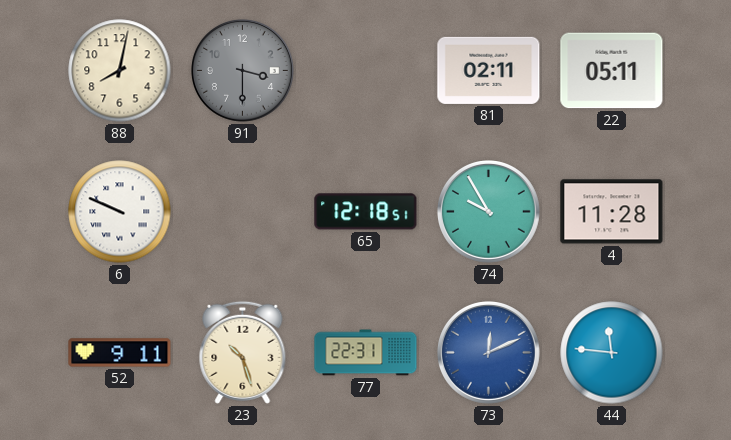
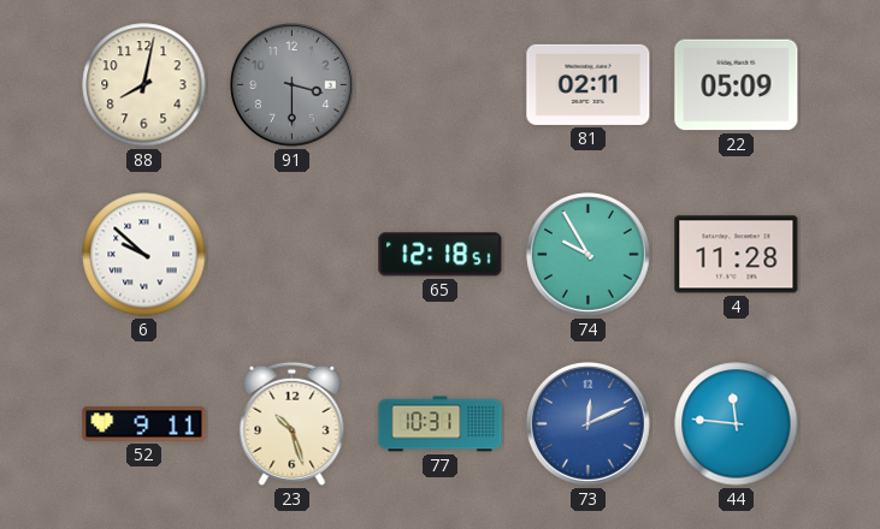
22: 05:11 -> 05:09
6: 9:49 -> 9:52
77: 22:31 -> 10:31
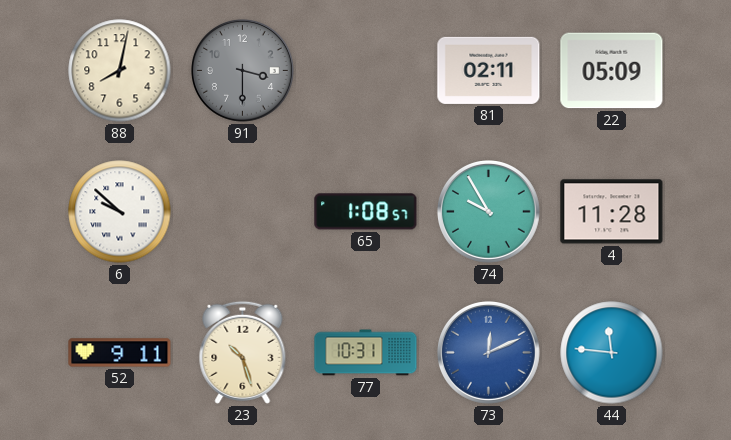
65: 12:18 -> 1:08
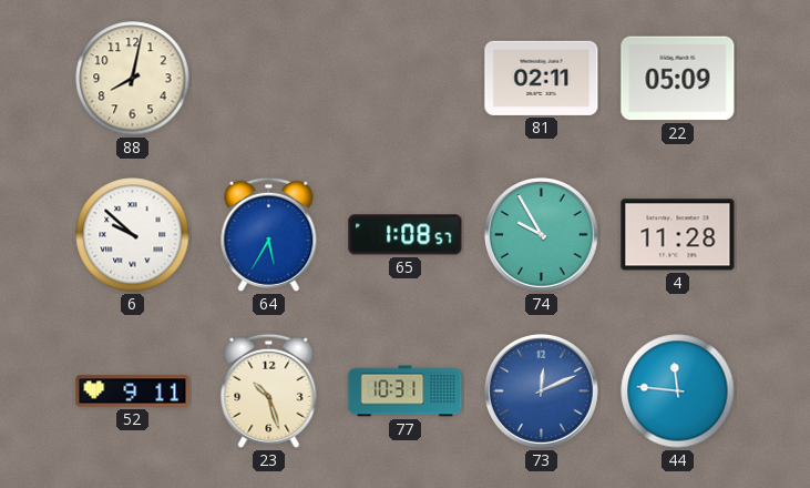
91: 3:30 -> none
64: none -> 5:35
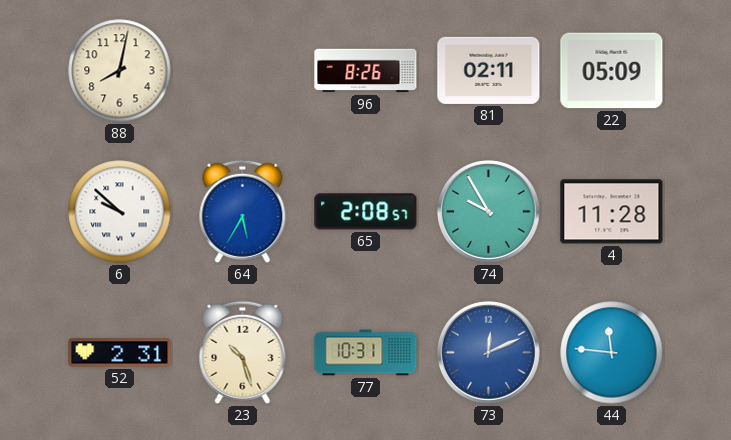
96: none -> 8:26
65: 1:08 -> 2:08
52: 9:11 -> 2:31
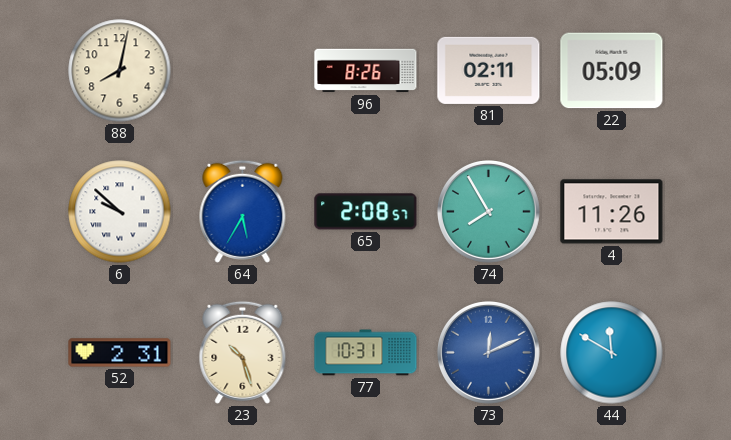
74: 9:55 -> 7:55
4: 11:28 -> 11:26
44: 11:46 -> 11:50
